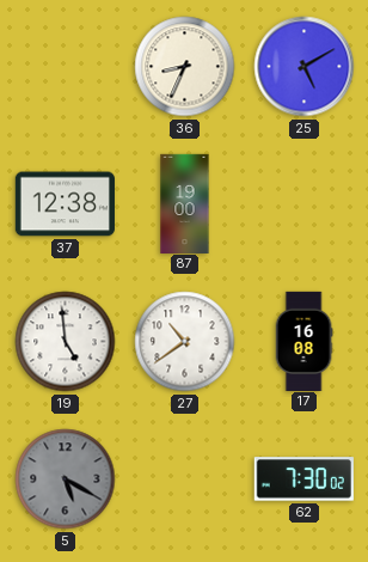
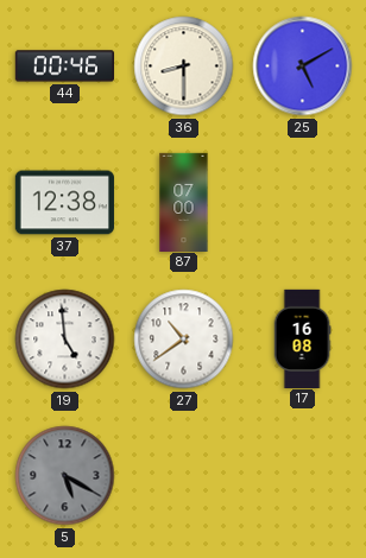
44: none -> 00:46
36: 8:34 -> 8:30
87: 19:00 -> 07:00
62: 7:30 -> none
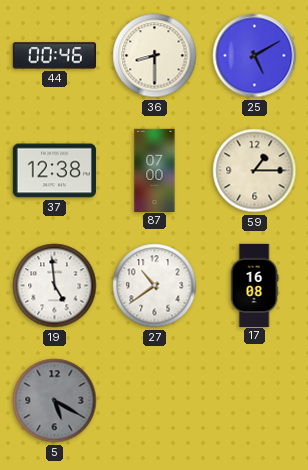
59: none -> 1:15
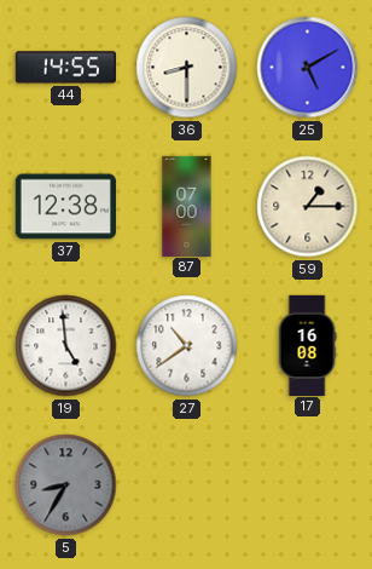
44: 00:46 -> 14:55
5: 5:20 -> 8:35
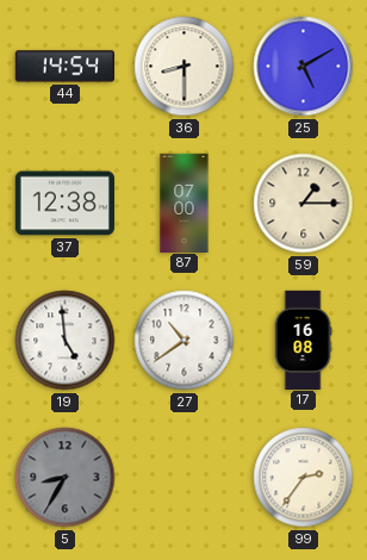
44: 14:55 -> 14:54
99: none -> 2:36
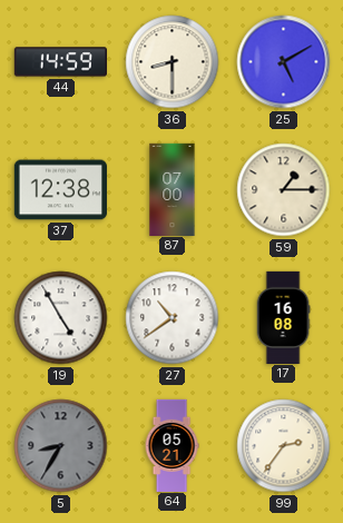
44: 14:54 -> 14:59
19: 4:59 -> 4:55
64: none -> 05:21
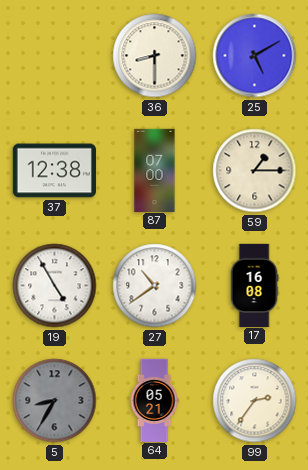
44: 14:59 -> none
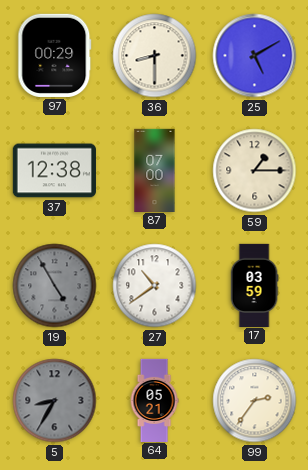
97: none -> 00:29
19 dial: white -> grey
17: 16:08 -> 03:59
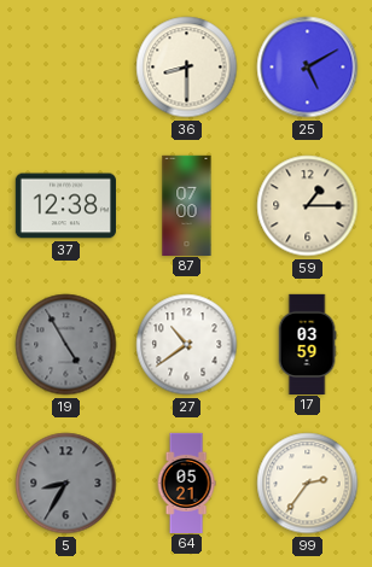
97: 00:29 -> none
